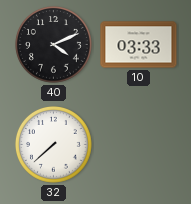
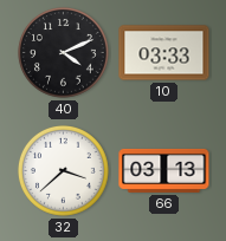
32: 7:38 -> 3:38
66: none -> 03:13
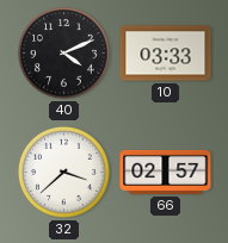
66: 03:13 -> 02:57
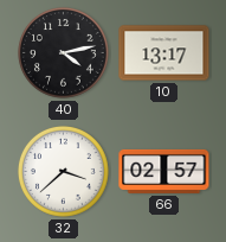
40: 4:11 -> 4:13
10: 03:33 -> 13:17
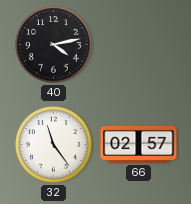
10: 13:17 -> none
32: 3:38 -> 11:24
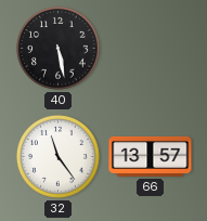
40: 4:13 -> 5:28
66: 02:57 -> 13:57
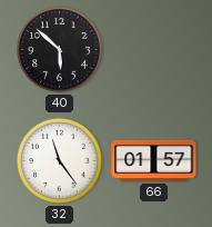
40: 5:28 -> 5:52
66: 13:57 -> 01:57
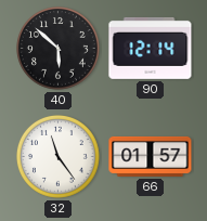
90: none -> 12:14
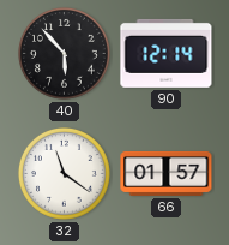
40: 5:52 -> 5:53
32: 11:24 -> 11:21
